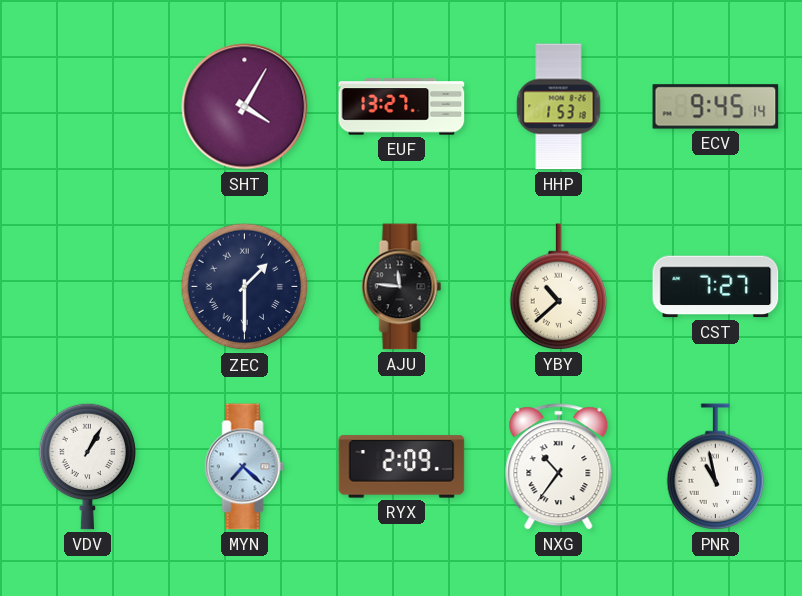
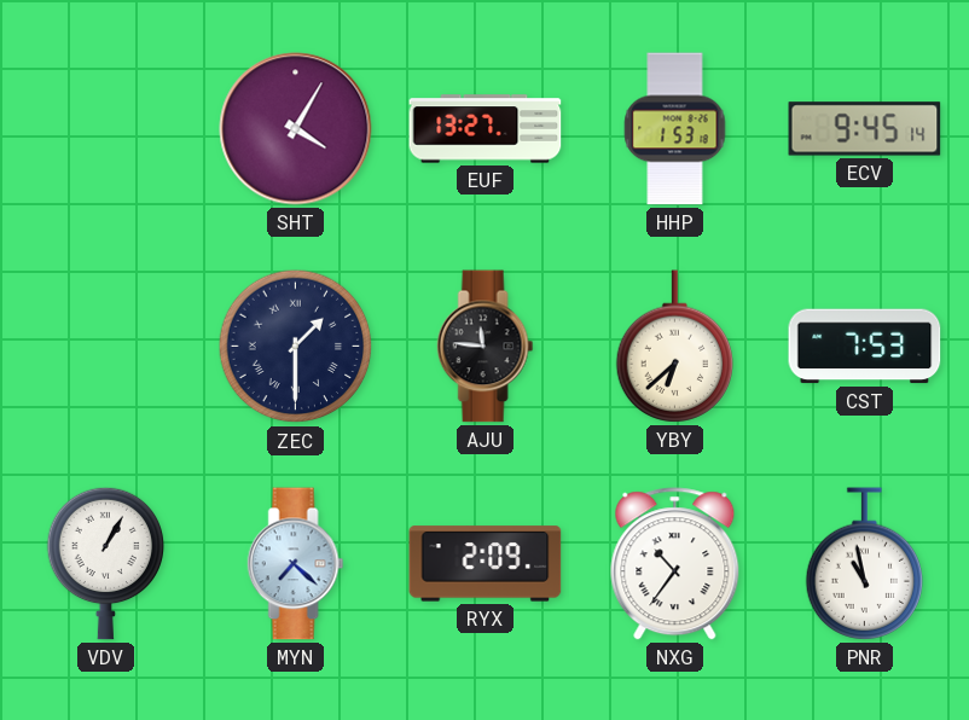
YBY: 10:38 -> 6:38
CST: 7:27 -> 7:53
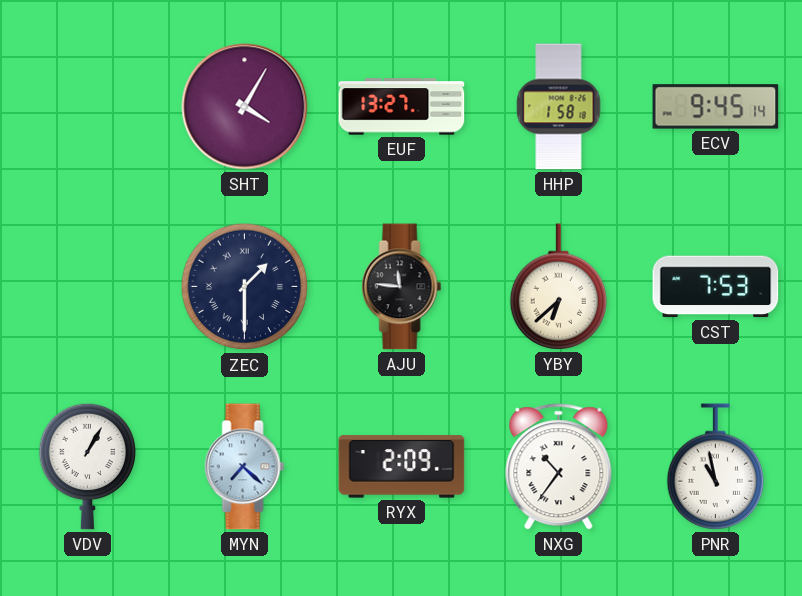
HHP: 1:53 -> 1:58
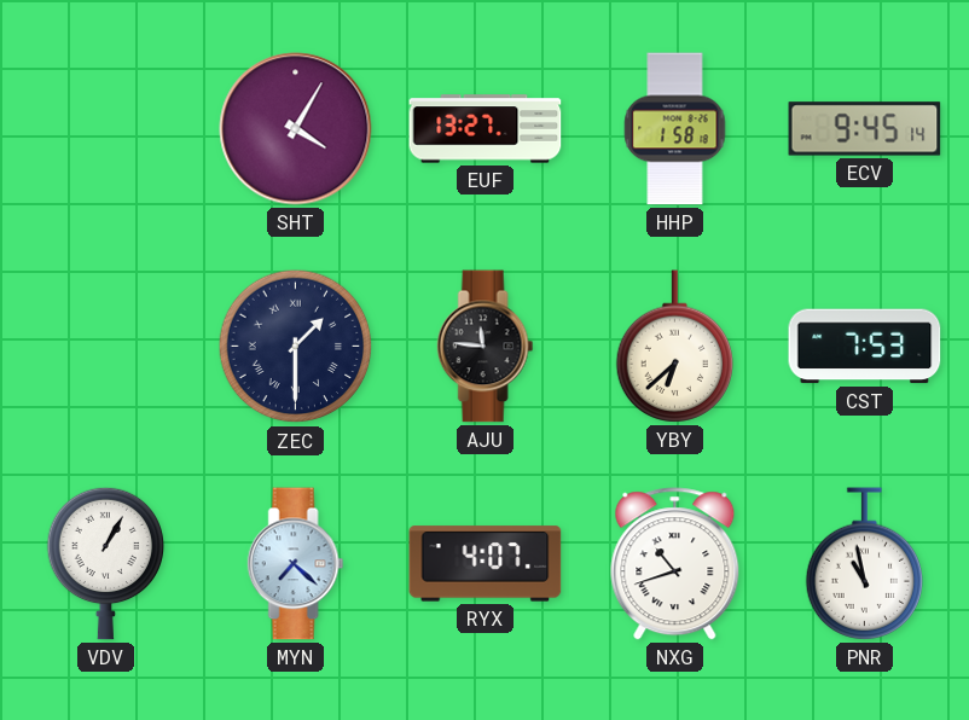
RYX: 2:09 -> 4:07
NXG: 10:36 -> 10:42
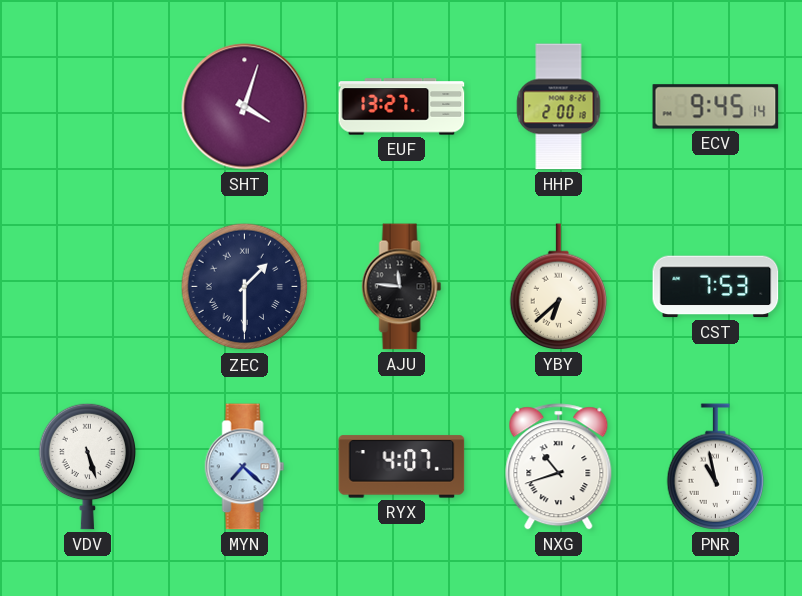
SHT: 4:05 -> 4:03
HHP: 1:58 -> 2:00
VDV: 1:05 -> 5:27
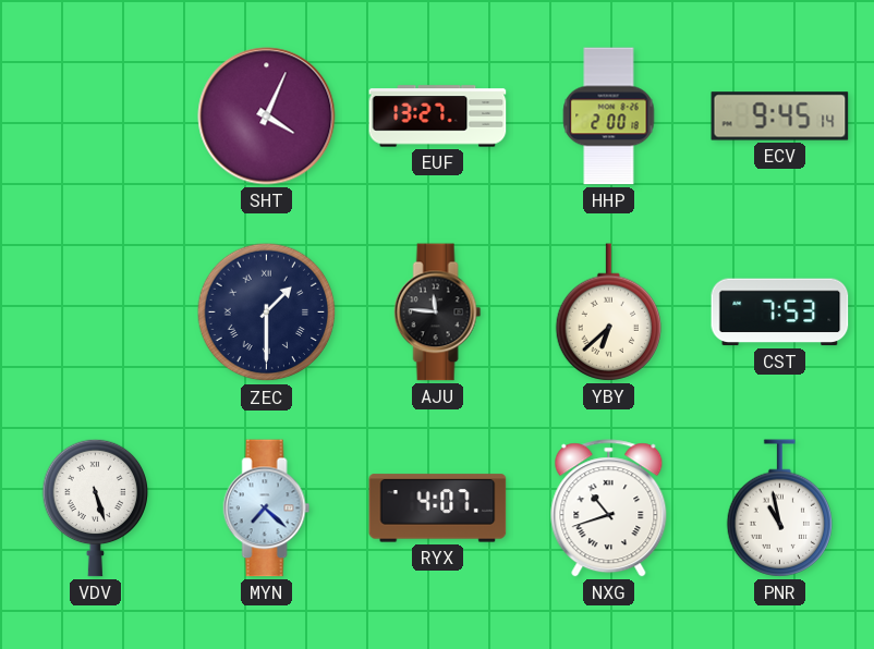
SHT: 4:03 -> 4:04
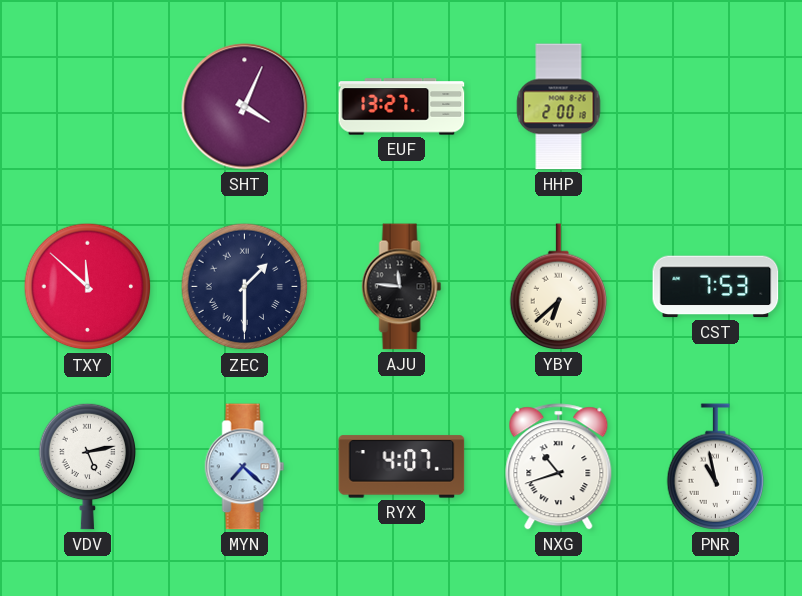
ECV: 9:45 -> none
TXY: none -> 11:52
VDV: 5:27 -> 5:13
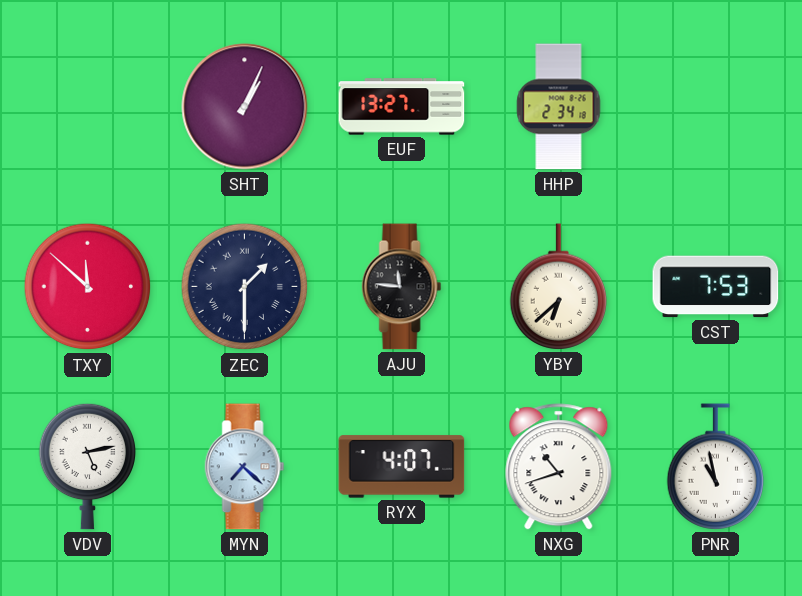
SHT: 4:04 -> 1:04
HHP: 2:00 -> 2:34
